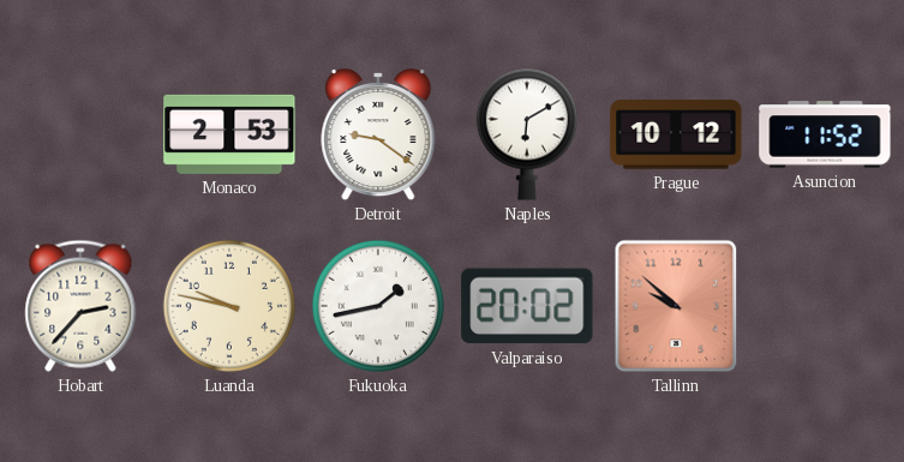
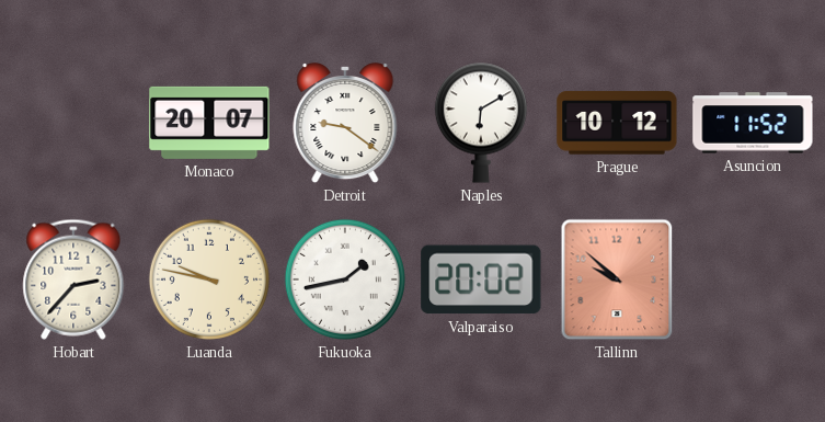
Monaco: 2:53 -> 20:07
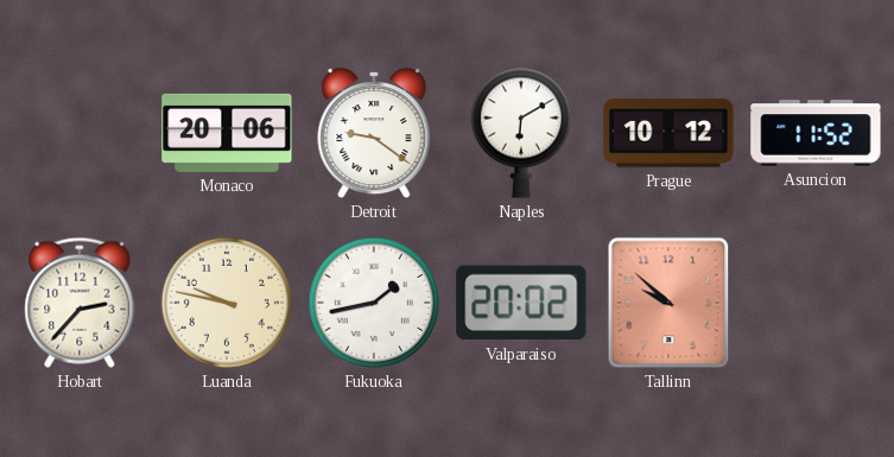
Monaco: 20:07 -> 20:06
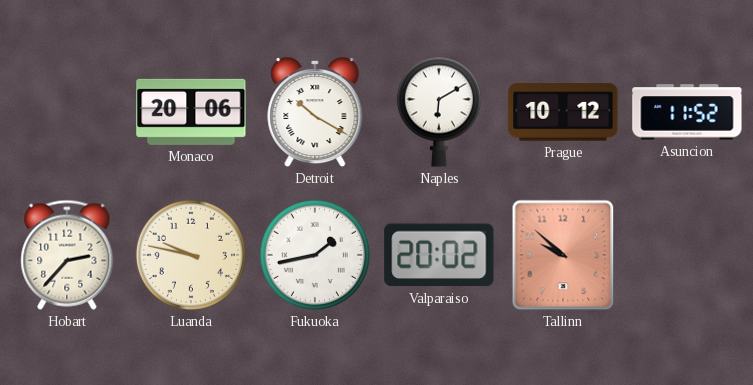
Detroit: 9:21 -> 10:20
